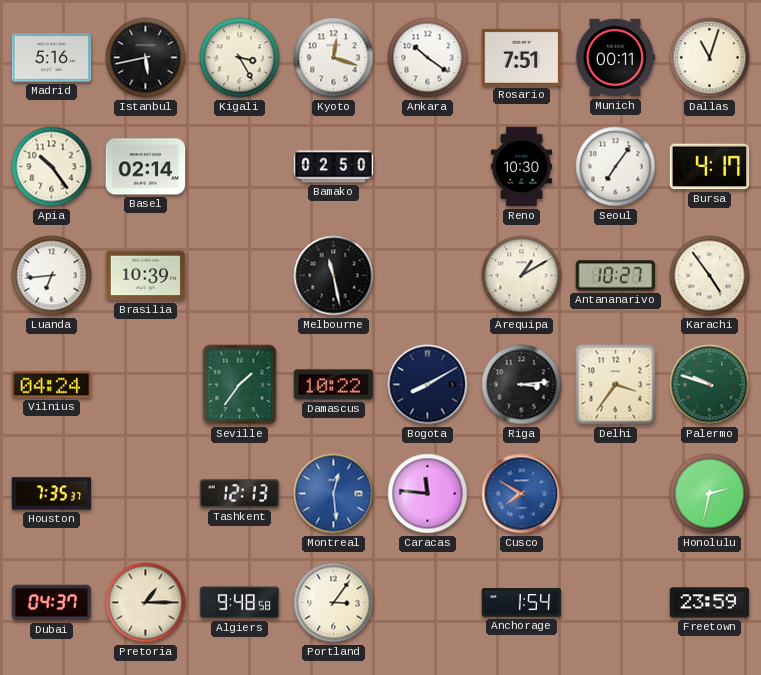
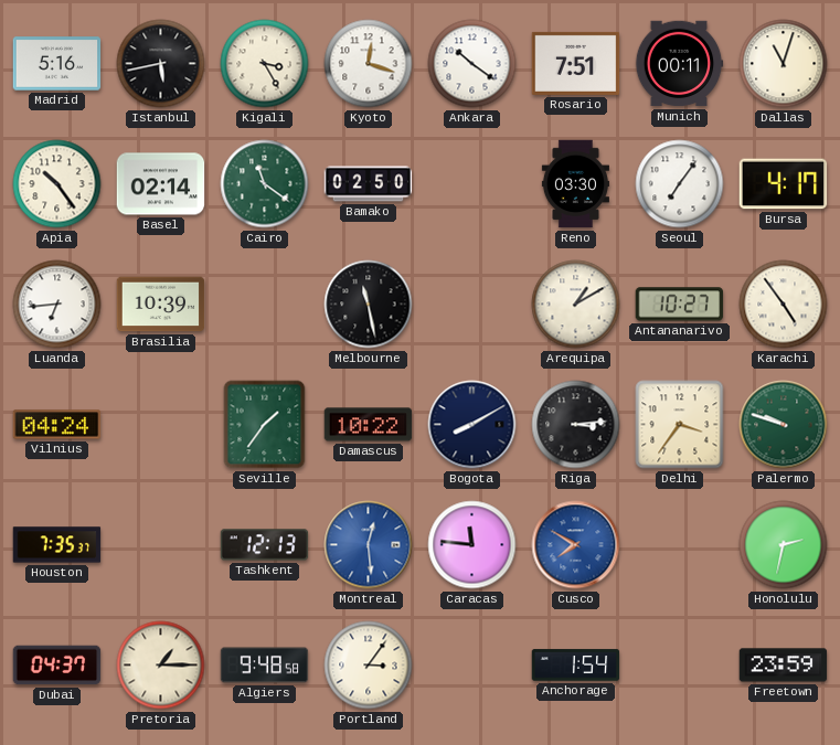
Cairo: none -> 11:21
Reno: 10:30 -> 03:30
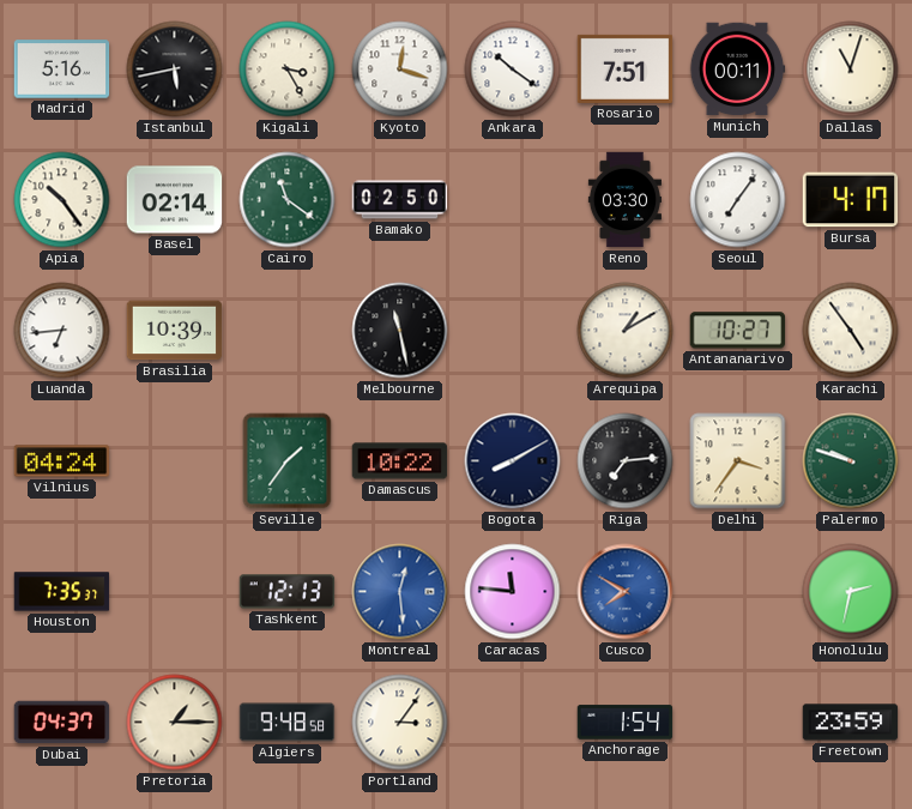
Riga: 3:14 -> 7:14
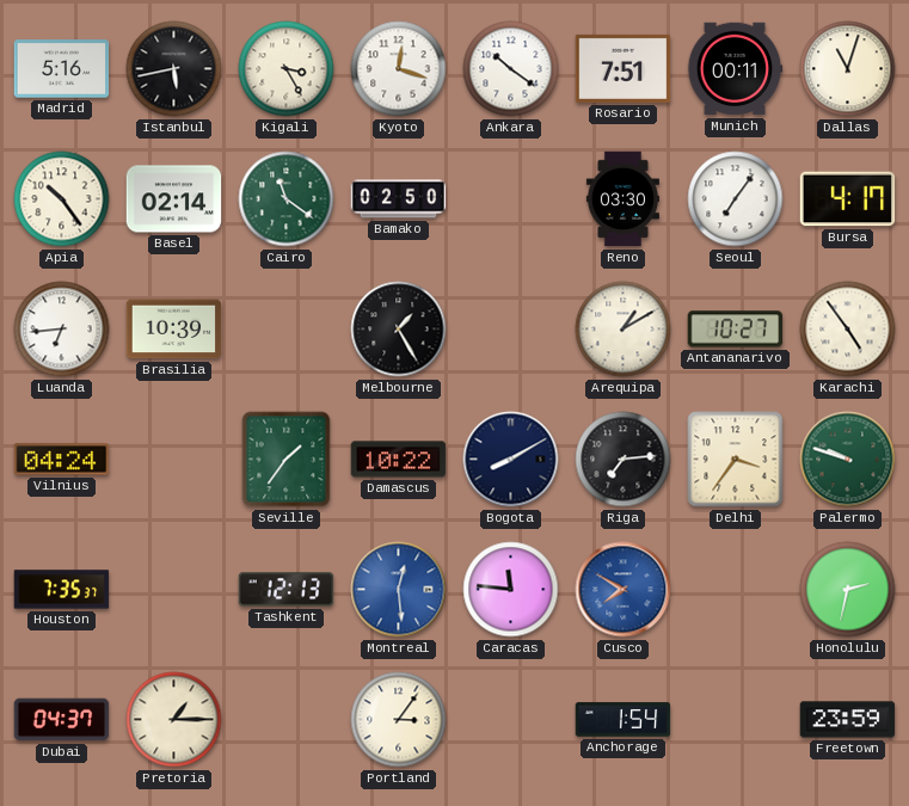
Melbourne: 11:28 -> 1:25
Algiers: 9:48 -> none
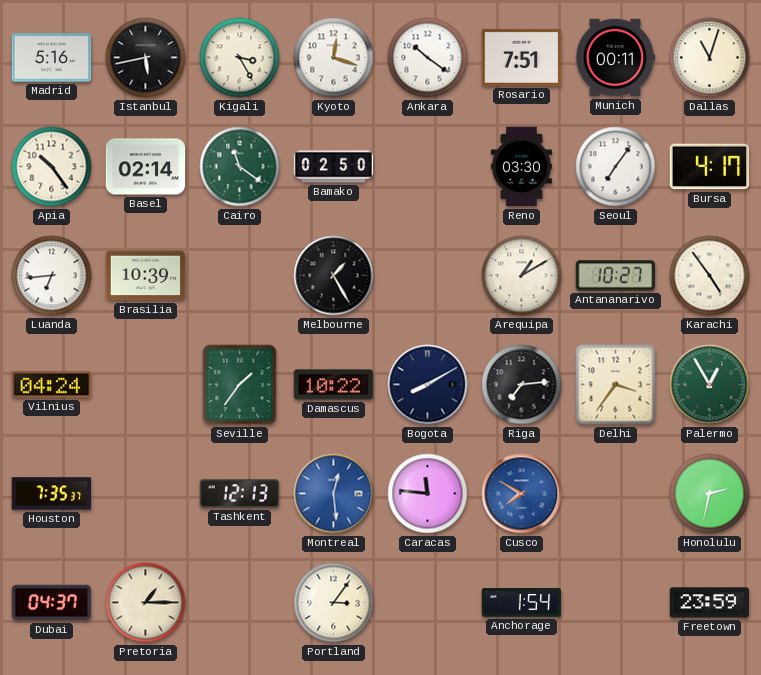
Palermo: 9:48 -> 12:55
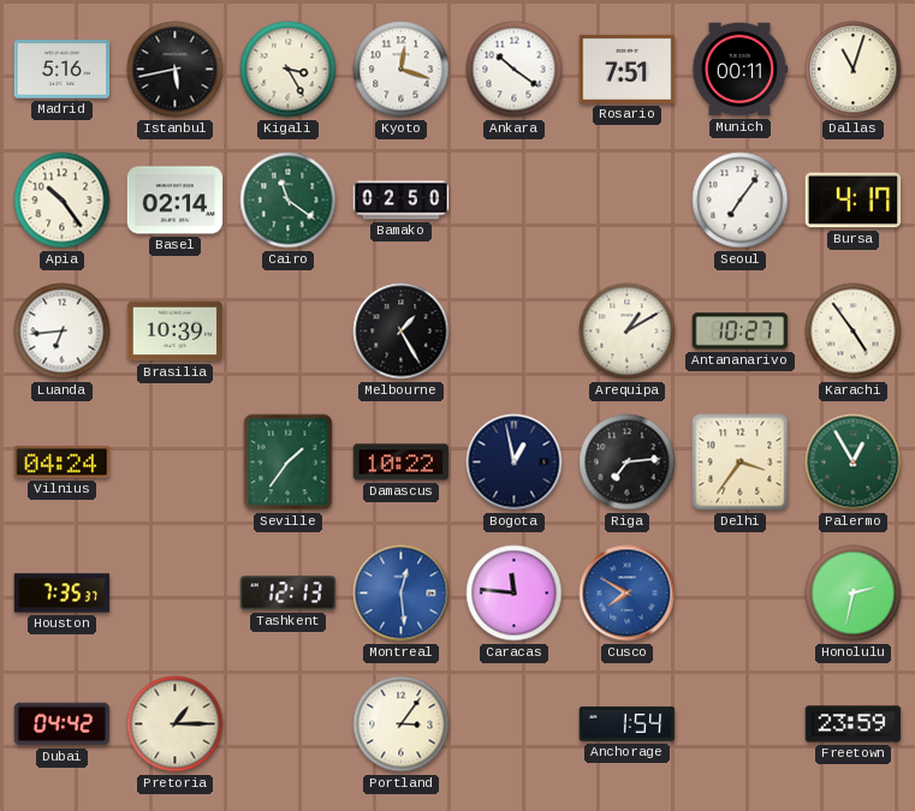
Reno: 03:30 -> none
Bogota: 8:10 -> 12:58
Dubai: 04:37 -> 04:42
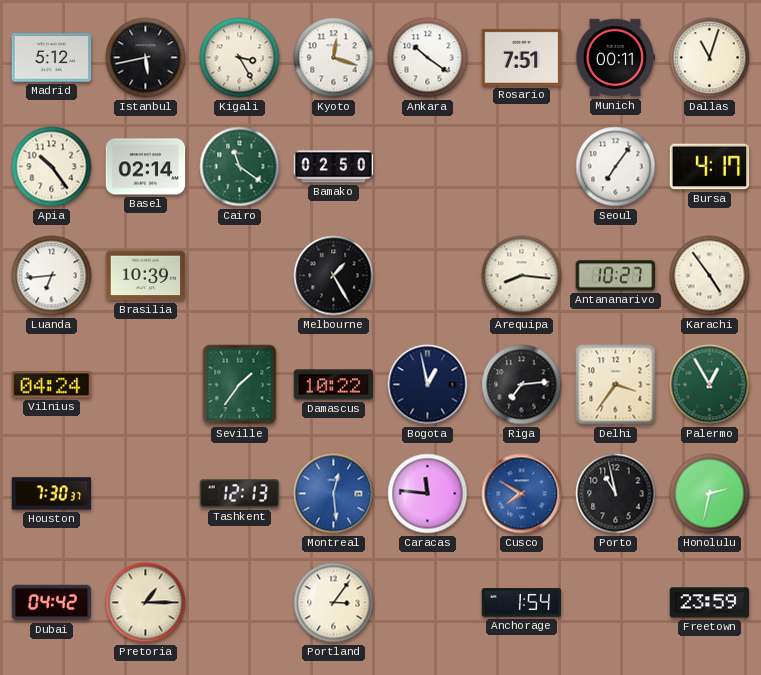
Madrid: 5:16 -> 5:12
Arequipa: 1:10 -> 8:16
Houston: 7:35 -> 7:30
Porto: none -> 10:58
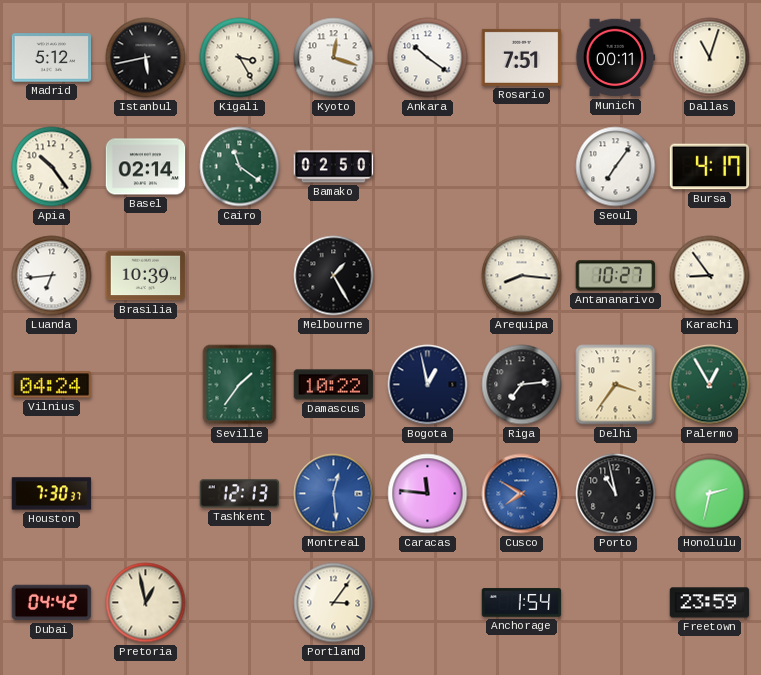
Karachi: 4:54 -> 8:54
Pretoria: 1:15 -> 12:58
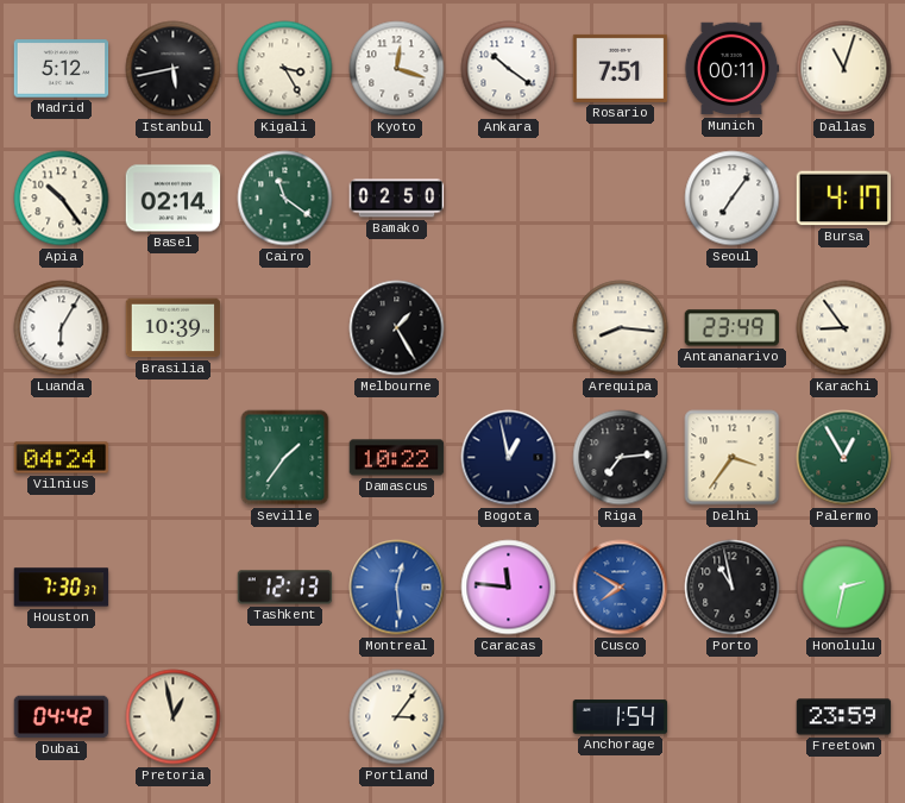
Luanda: 6:44 -> 6:05
Antananarivo: 10:27 -> 23:49
